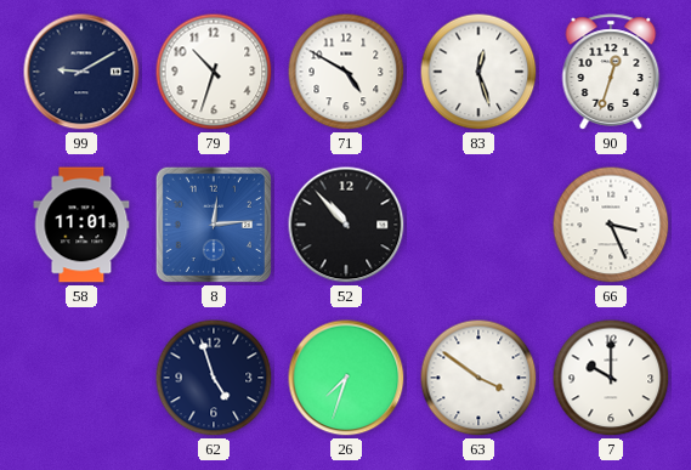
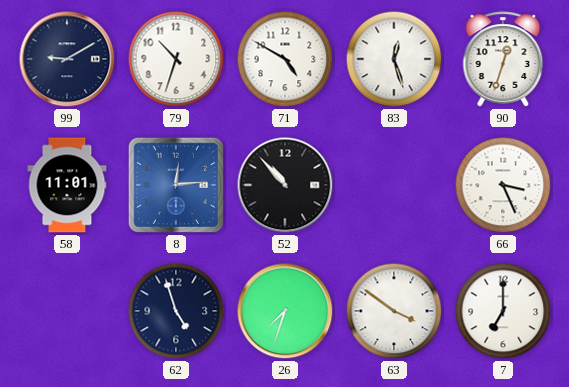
7: 10:00 -> 7:00
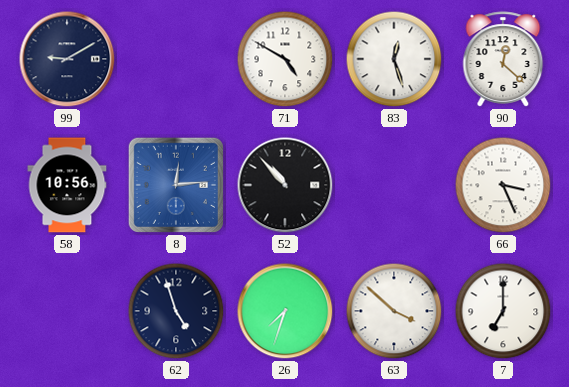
79: 10:33 -> none
90: 12:33 -> 12:22
58: 11:01 -> 10:56
63: 3:51 -> 3:52
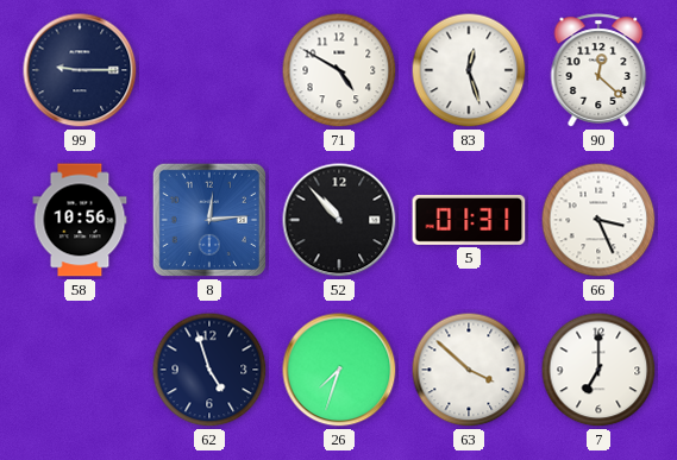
99: 9:10 -> 9:15
5: none -> 01:31
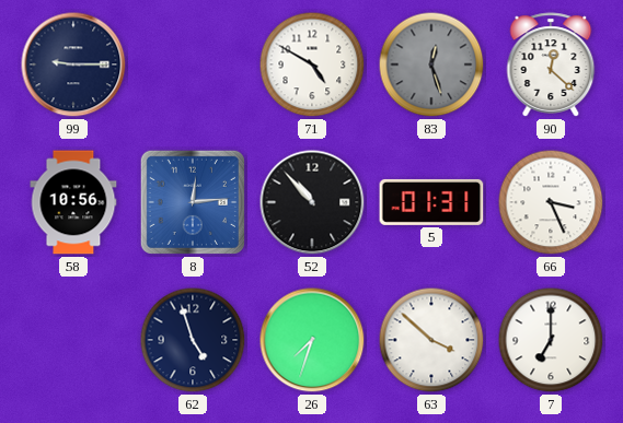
83 dial: white -> grey
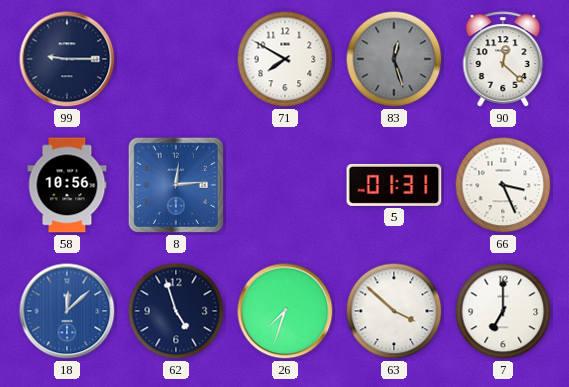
71: 4:50 -> 7:50
52: 10:53 -> none
18: none -> 12:08
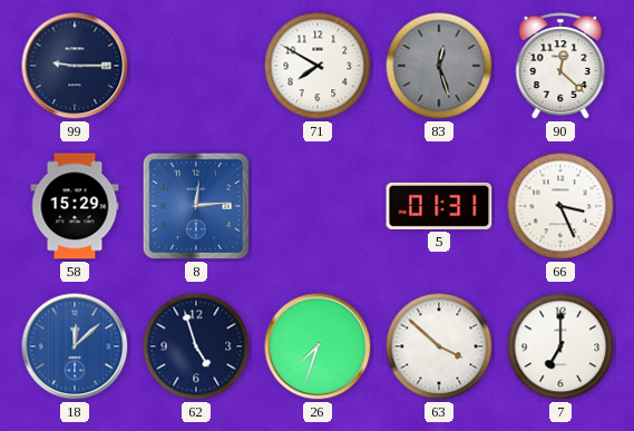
58: 10:56 -> 15:29
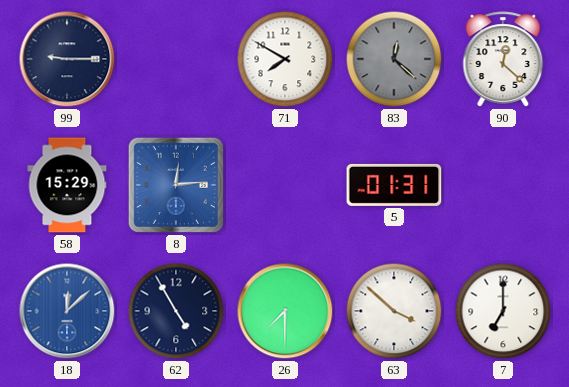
83: 12:27 -> 12:22
66: 3:26 -> none
62: 4:57 -> 4:55
26: 7:33 -> 7:30
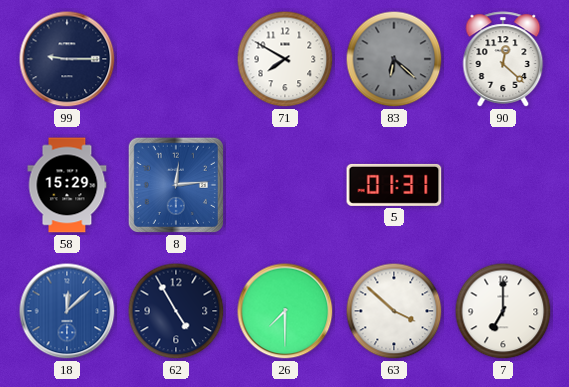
83: 12:22 -> 6:22
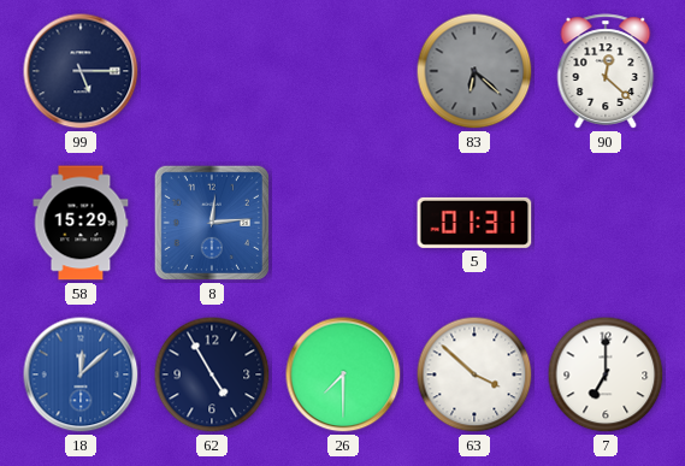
99: 9:15 -> 5:15
71: 7:50 -> none
